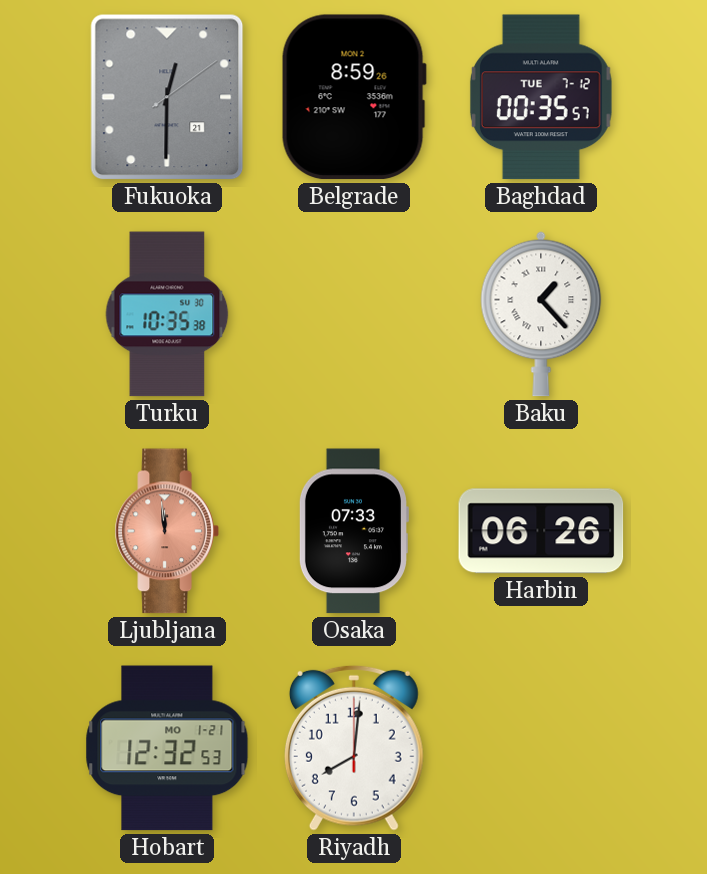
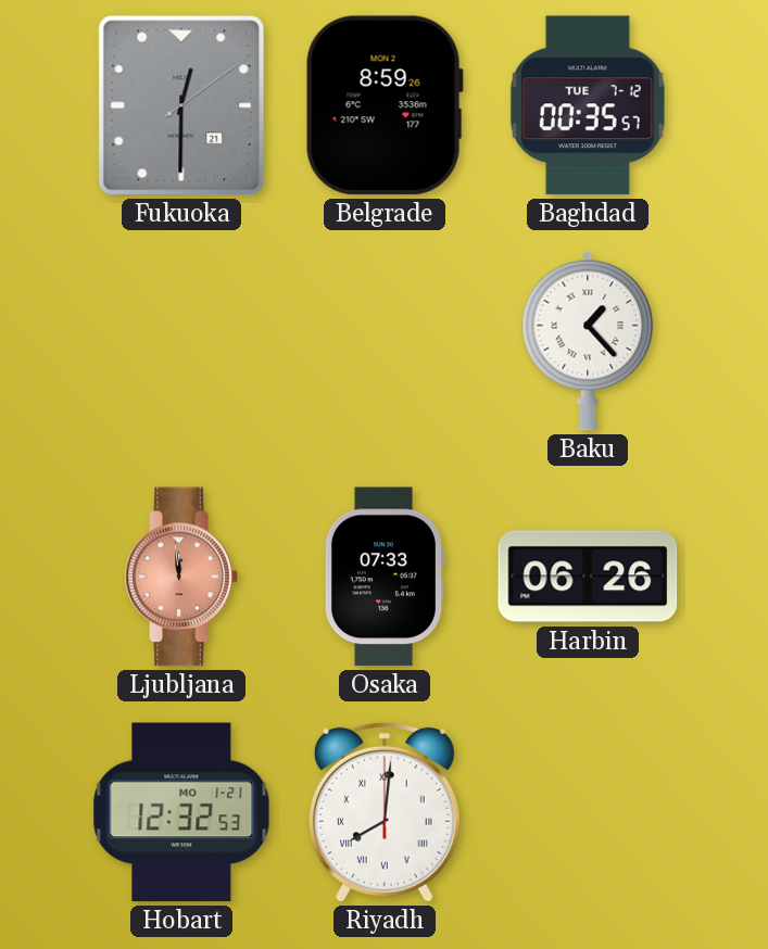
Turku: 10:35 -> none
Riyadh numerals: Arabic -> Roman
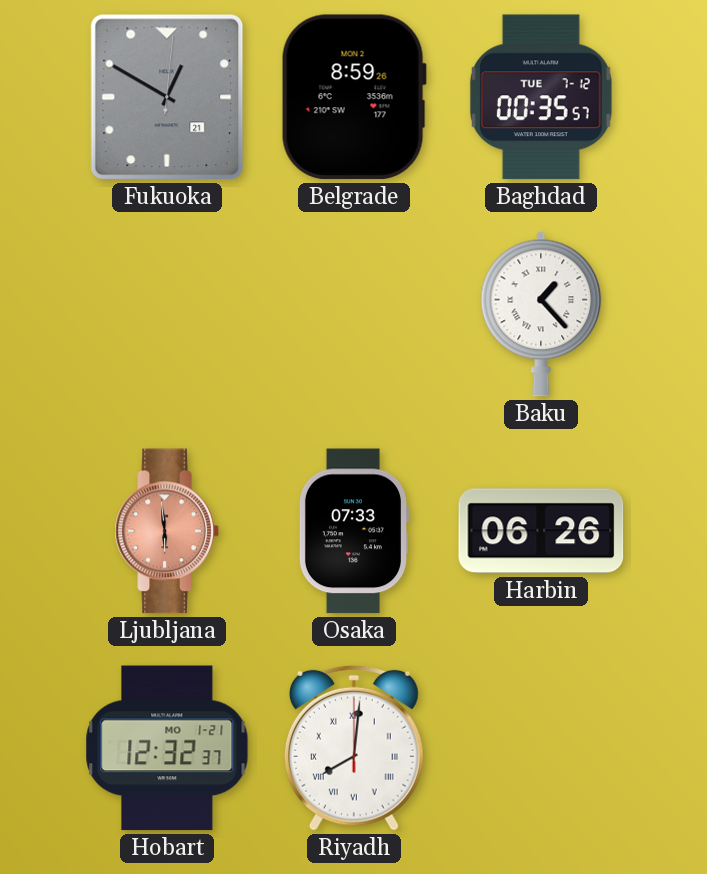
Fukuoka: 12:30 -> 12:50
Ljubljana: 11:59 -> 5:59
Hobart: 12:32:53 -> 12:32:37
